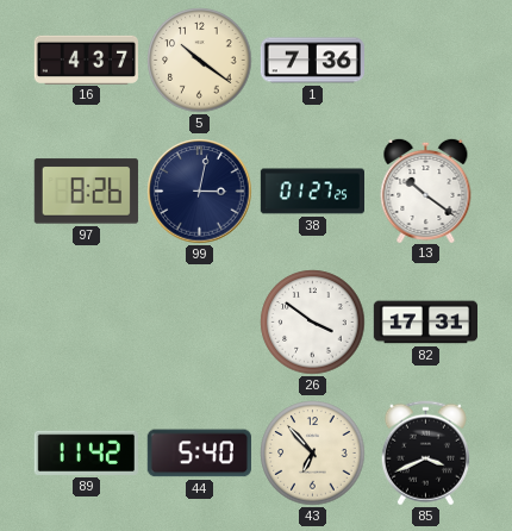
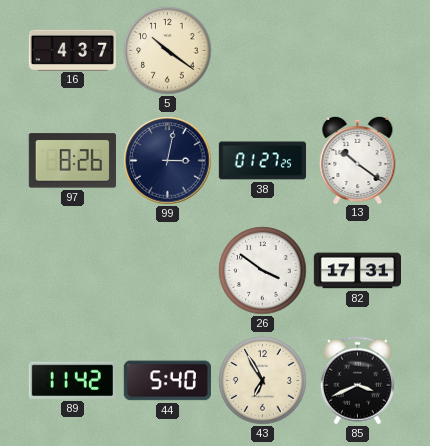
1: 7:36 -> none
43: 6:53 -> 6:55
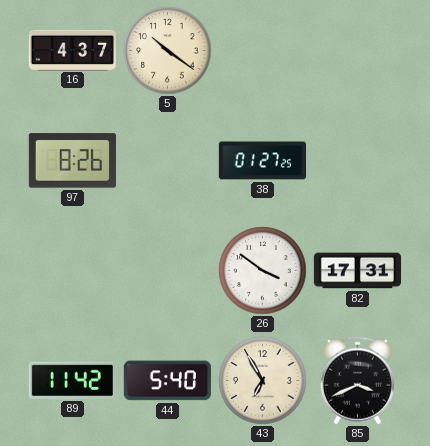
99: 3:02 -> none
13: 10:21 -> none
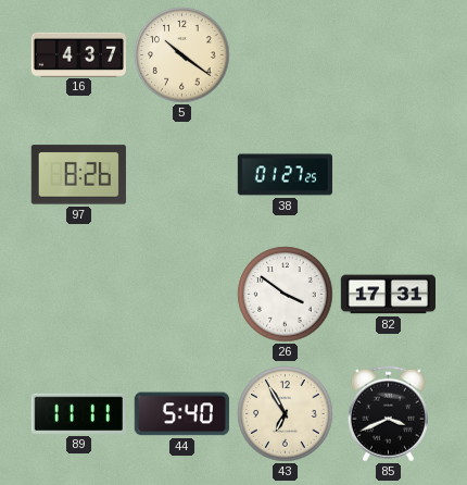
89: 11:42 -> 11:11
